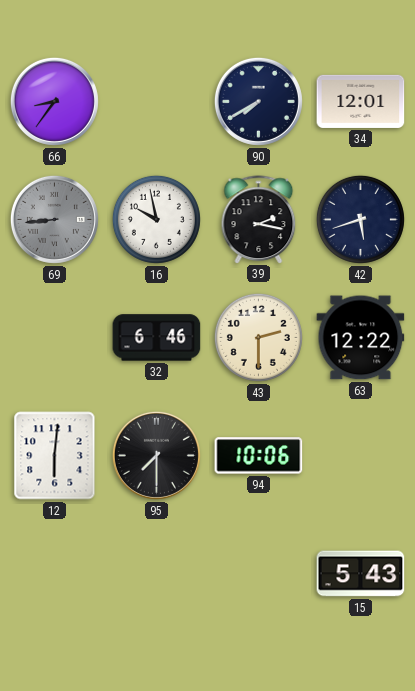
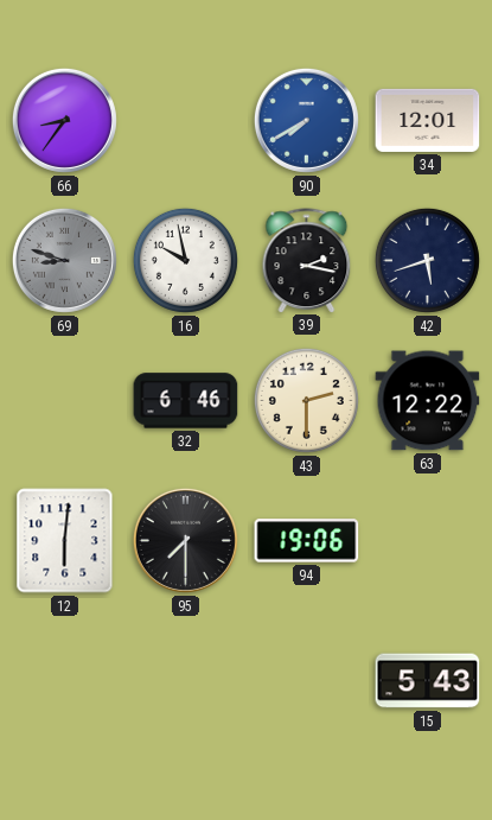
90 dial: navy -> blue
69: 8:44 -> 8:48
94: 10:06 -> 19:06
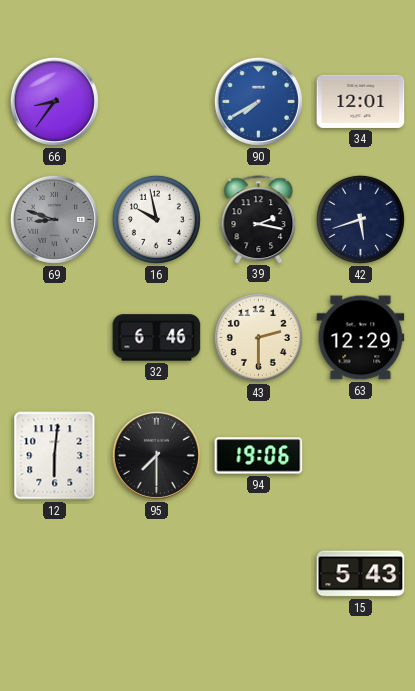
63: 12:22 -> 12:29
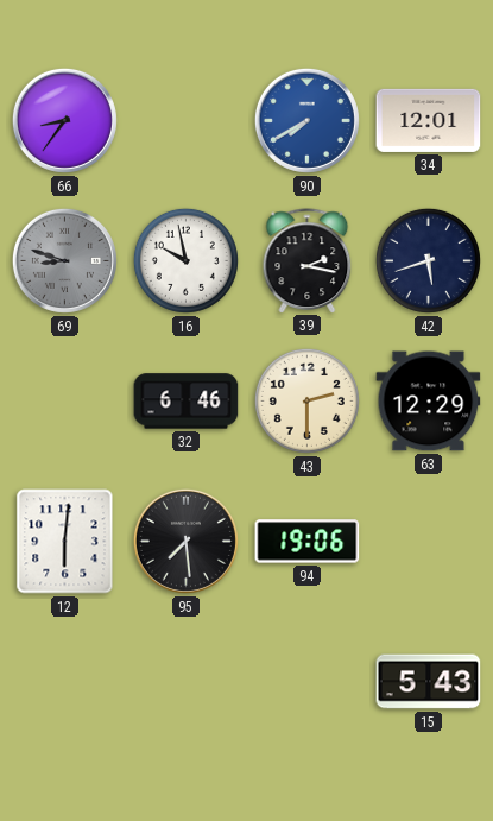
95: 7:30 -> 7:29
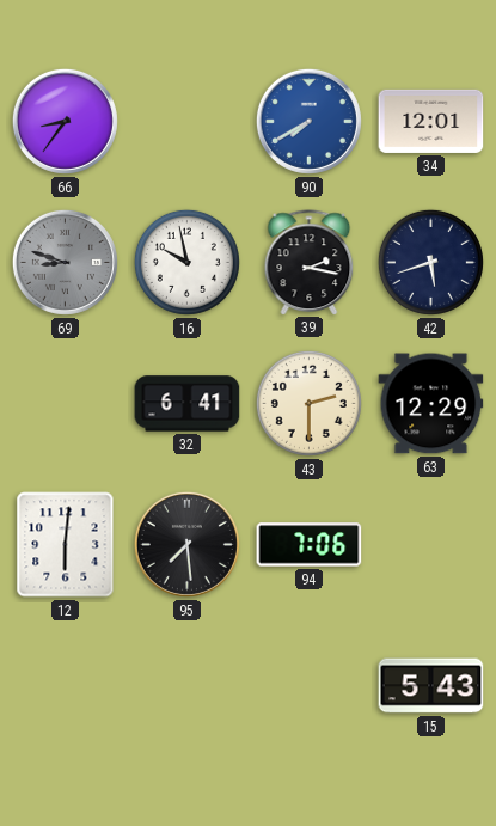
32: 6:46 -> 6:41
94: 19:06 -> 7:06
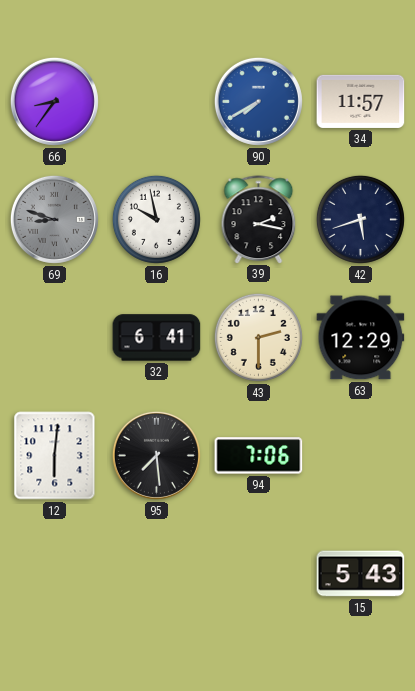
34: 12:01 -> 11:57
